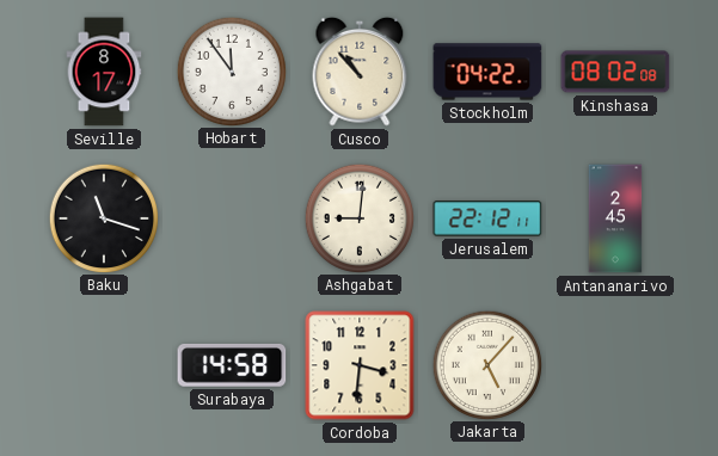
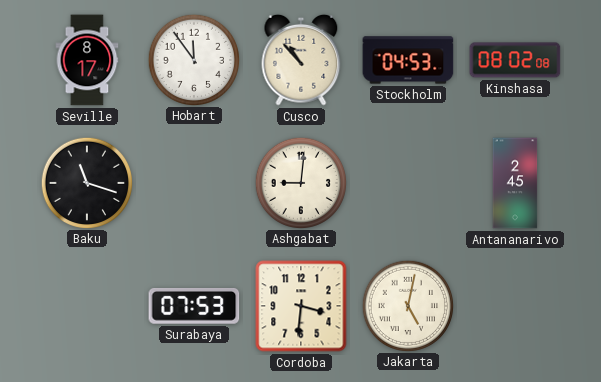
Stockholm: 04:22 -> 04:53
Jerusalem: 22:12 -> none
Surabaya: 14:58 -> 07:53
Jakarta: 5:07 -> 5:02
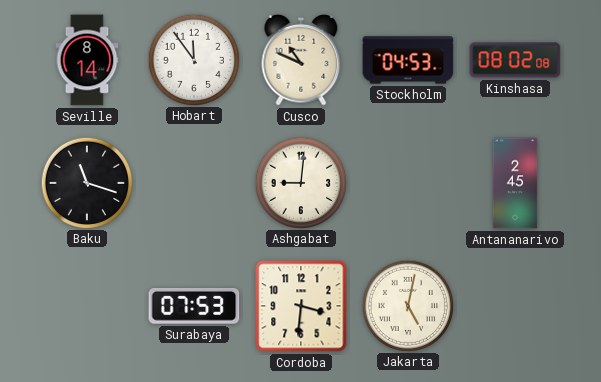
Seville: 8:17 -> 8:14
Cusco: 10:53 -> 10:49
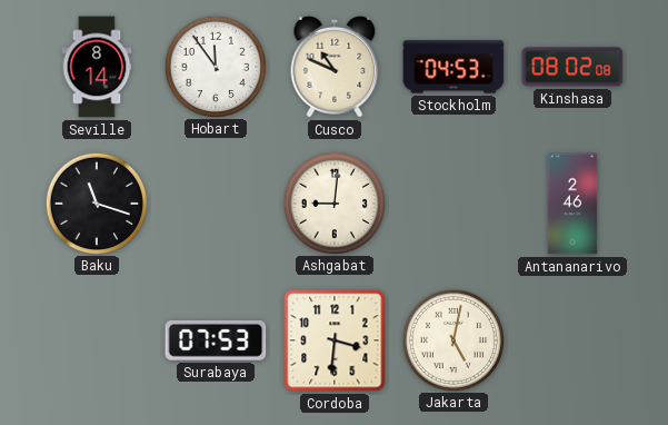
Antananarivo: 2:45 -> 2:46
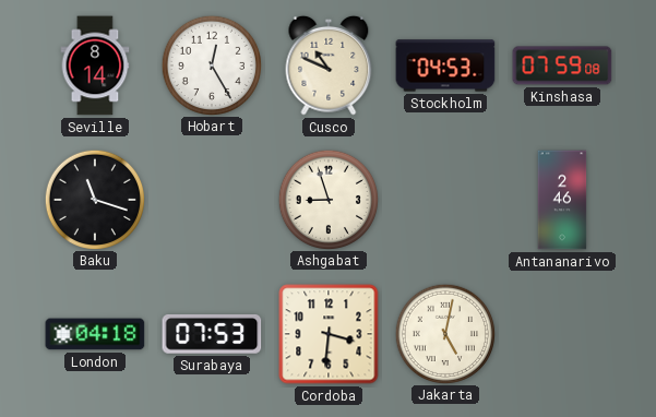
Hobart: 11:54 -> 12:25
Kinshasa: 08:02 -> 07:59
Ashgabat: 9:01 -> 8:57
London: none -> 04:18
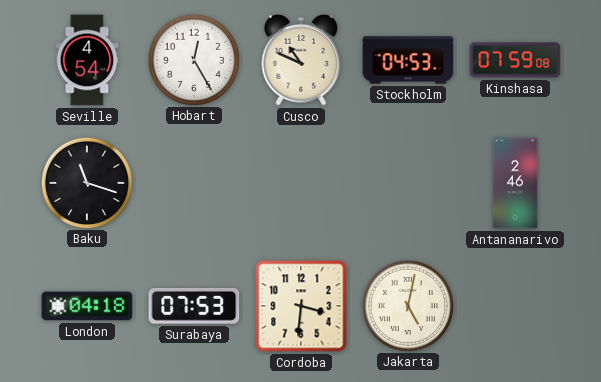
Seville: 8:14 -> 4:54
Ashgabat: 8:57 -> none
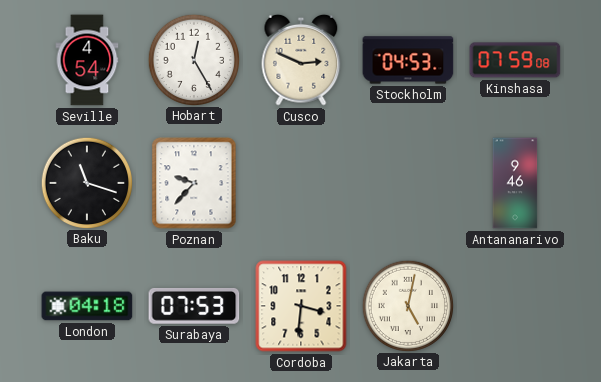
Cusco: 10:49 -> 2:49
Poznan: none -> 9:37
Antananarivo: 2:46 -> 9:46
